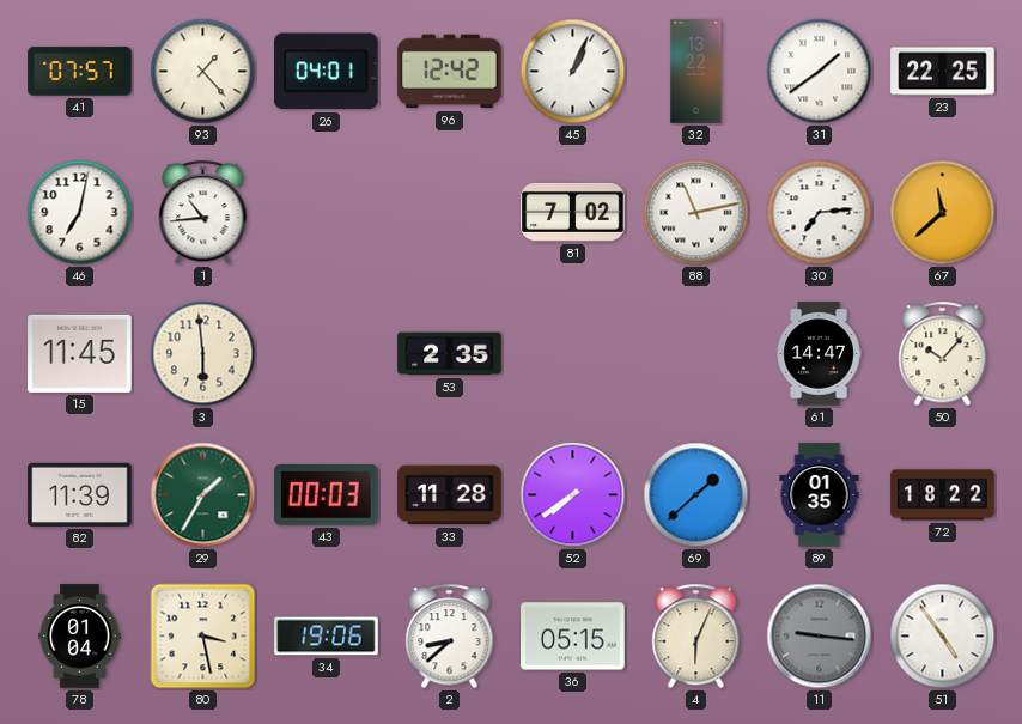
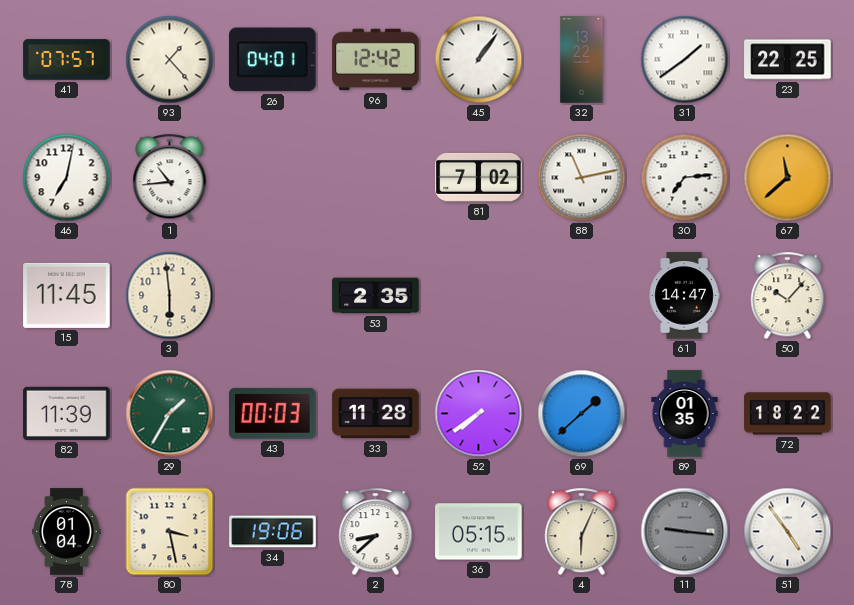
45: 1:04 -> 1:06
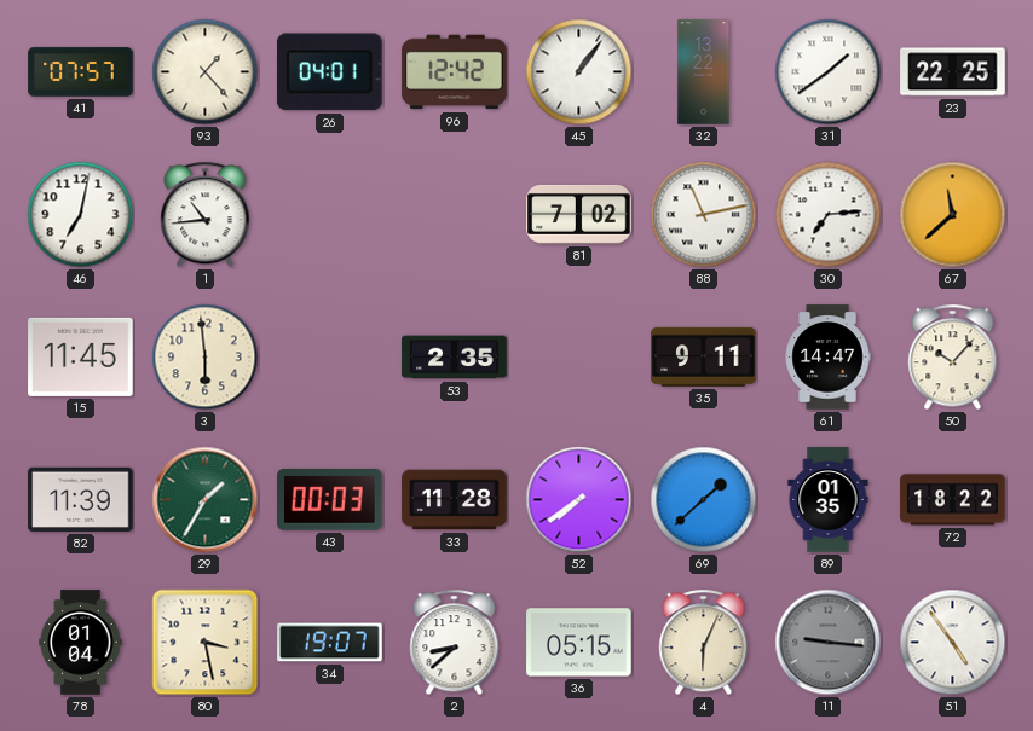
35: none -> 9:11
34: 19:06 -> 19:07
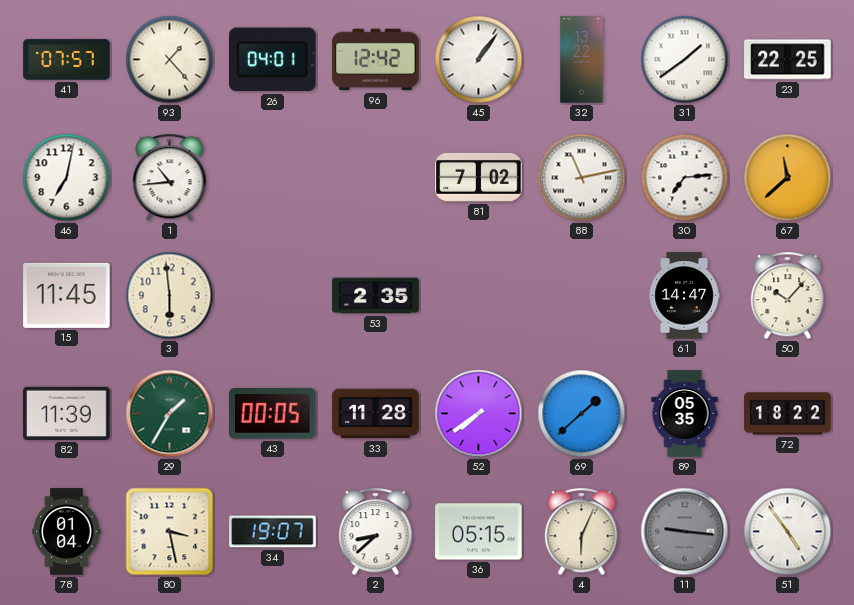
35: 9:11 -> none
43: 00:03 -> 00:05
89: 01:35 -> 05:35
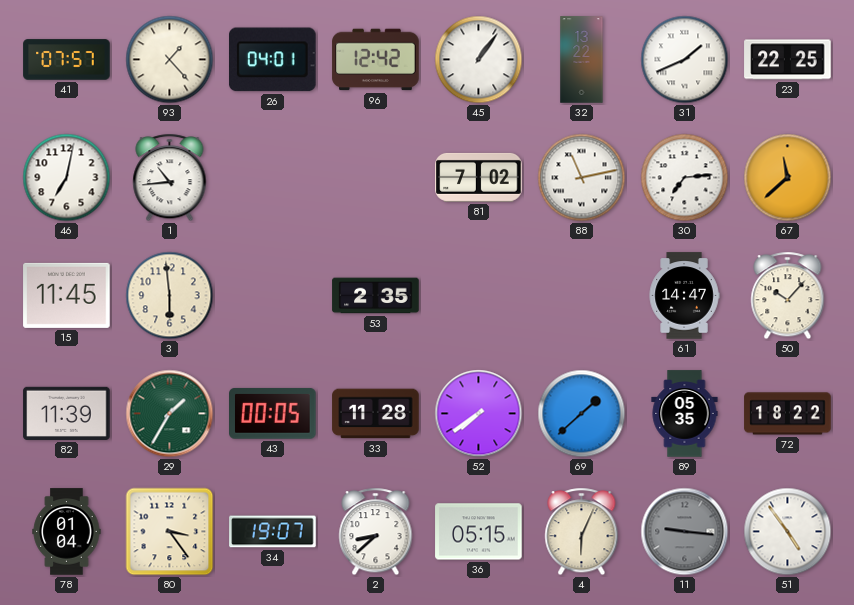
31: 1:39 -> 1:41
80: 3:28 -> 3:24
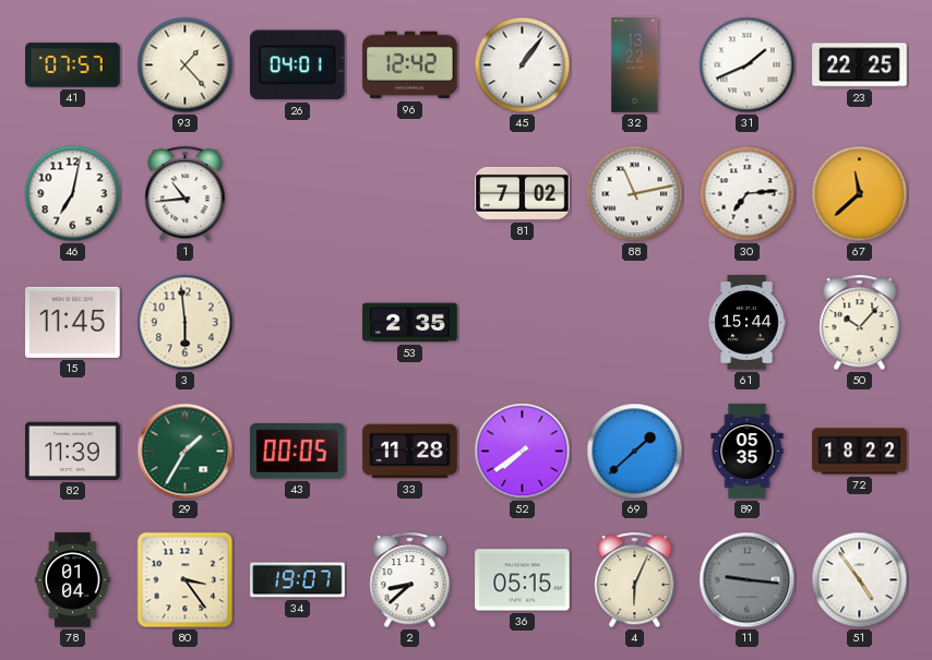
61: 14:47 -> 15:44
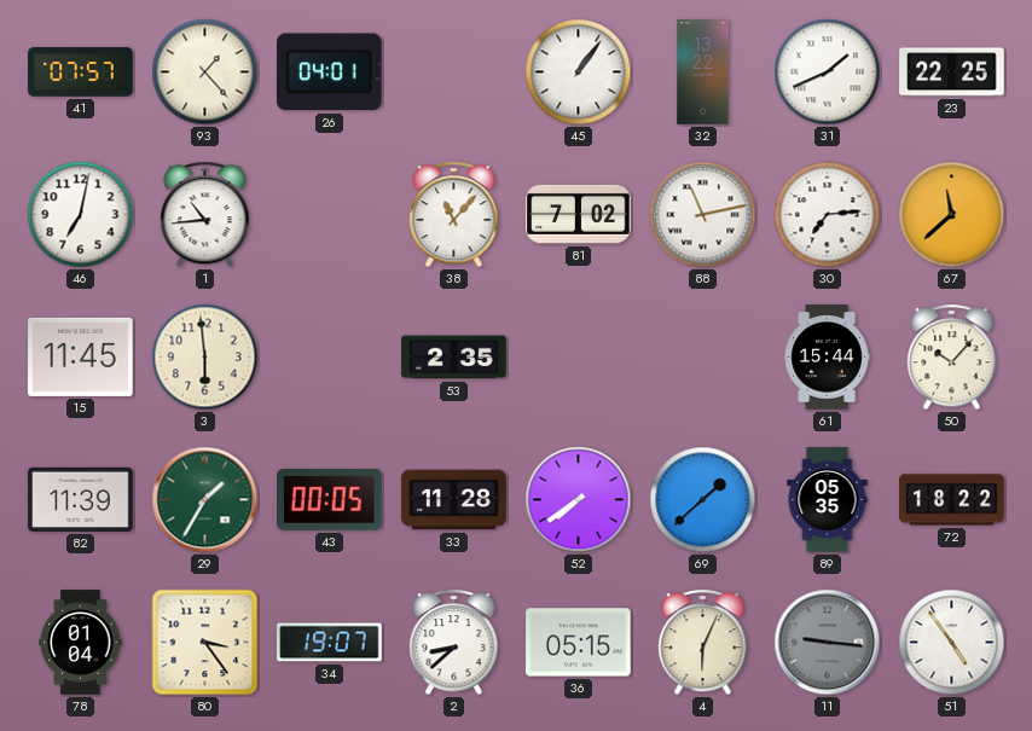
96: 12:42 -> none
38: none -> 11:07
